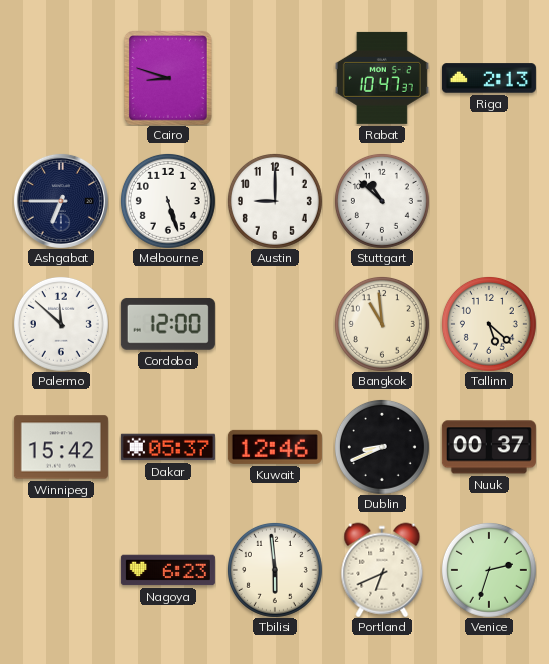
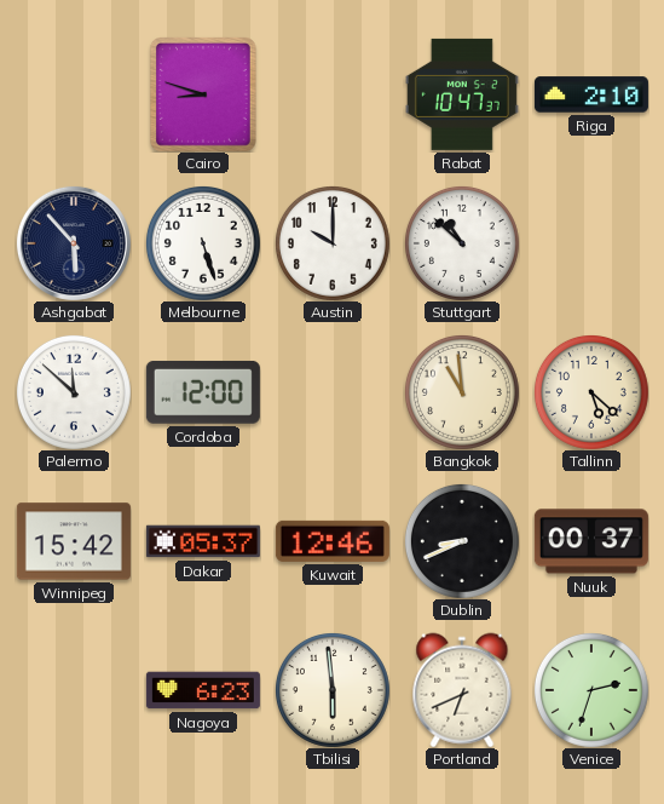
Riga: 2:13 -> 2:10
Ashgabat: 6:45 -> 5:53
Austin: 9:00 -> 10:00
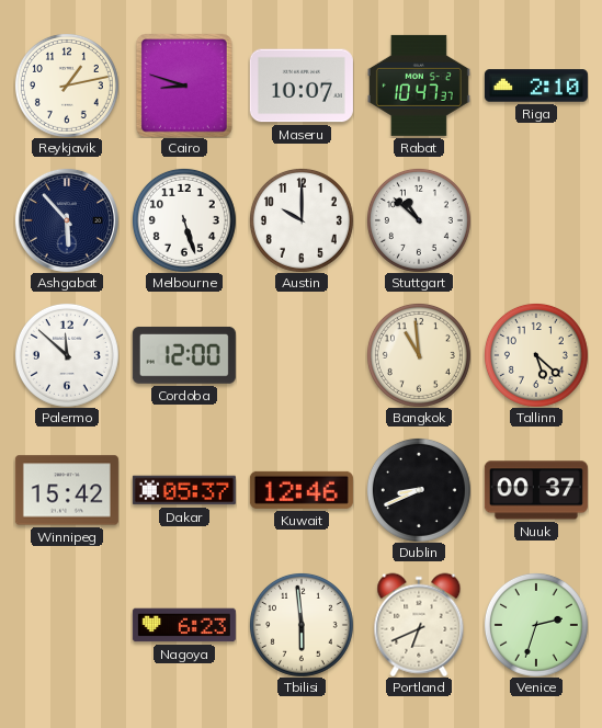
Reykjavik: none -> 1:13
Maseru: none -> 10:07
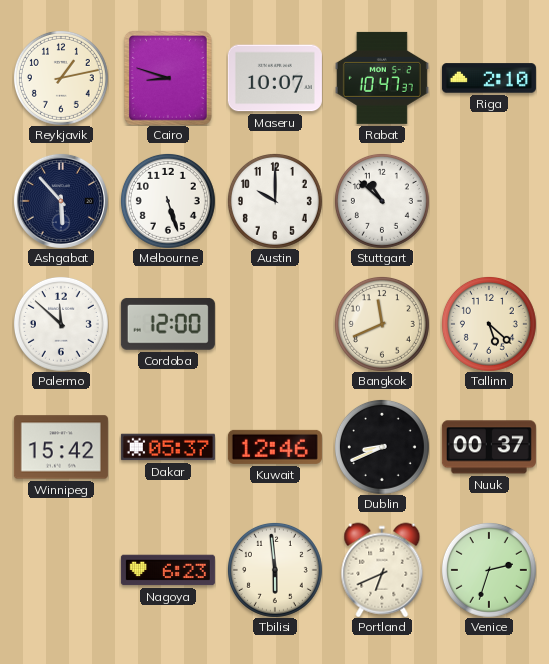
Bangkok: 10:59 -> 11:41
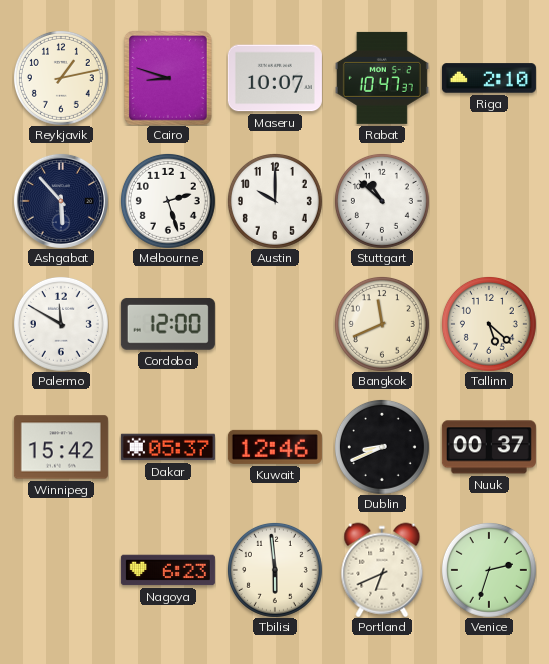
Melbourne: 5:27 -> 2:27
Palermo: 11:52 -> 11:50
